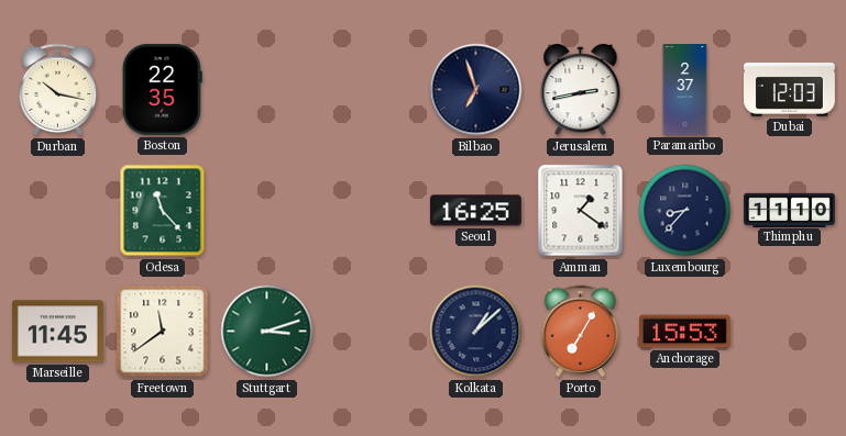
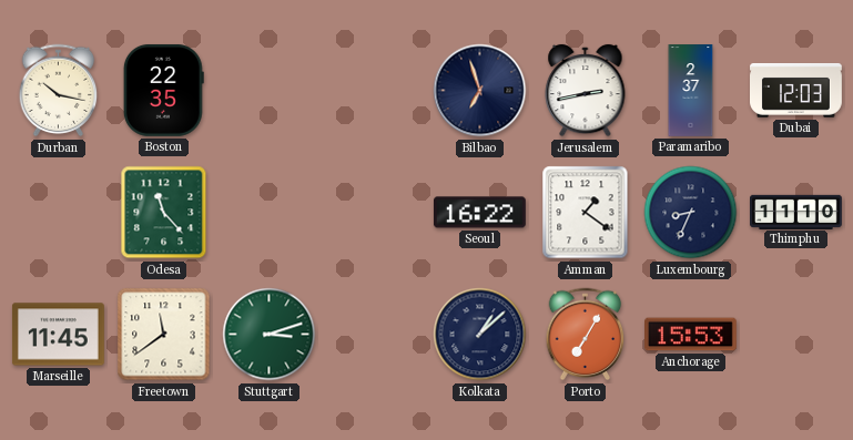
Seoul: 16:25 -> 16:22
Luxembourg: 8:37 -> 8:34
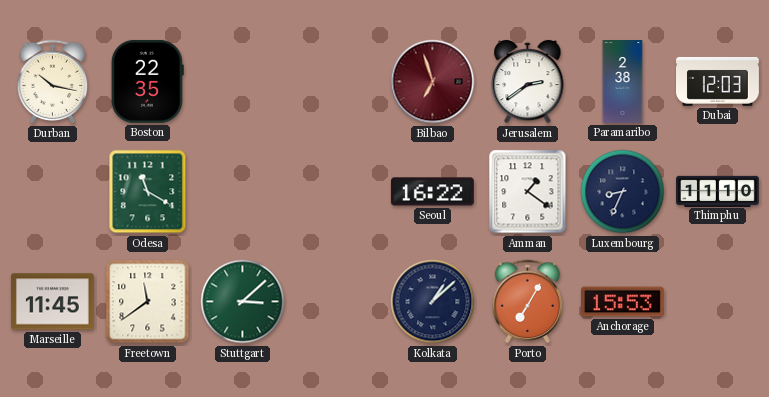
Bilbao dial: navy -> burgundy
Jerusalem: 2:43 -> 2:39
Paramaribo: 2:37 -> 2:38
Odesa: 11:23 -> 11:20
Stuttgart: 3:12 -> 3:08
